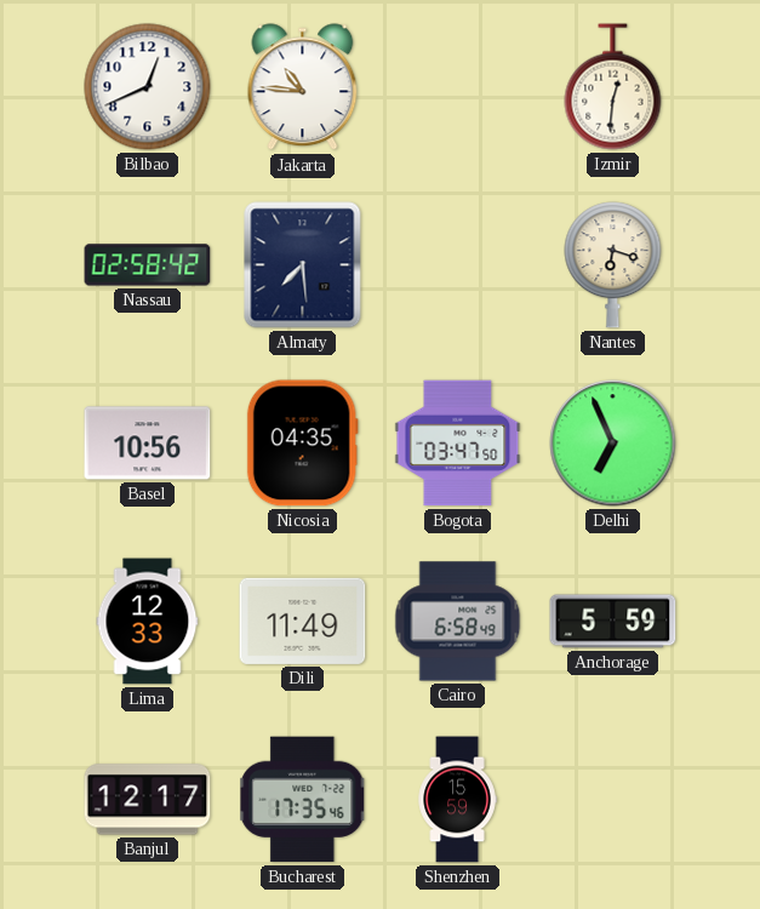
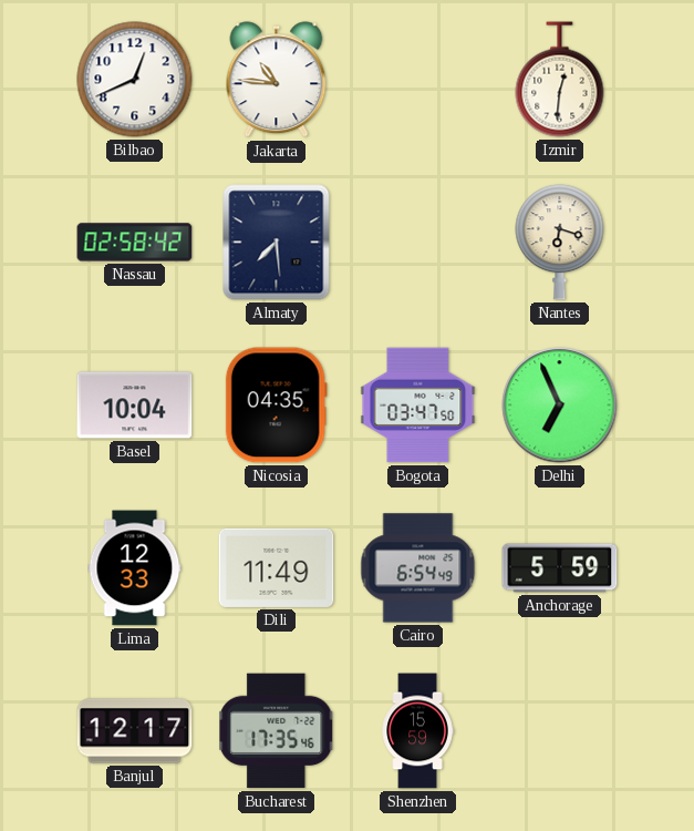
Basel: 10:56 -> 10:04
Cairo: 6:58 -> 6:54
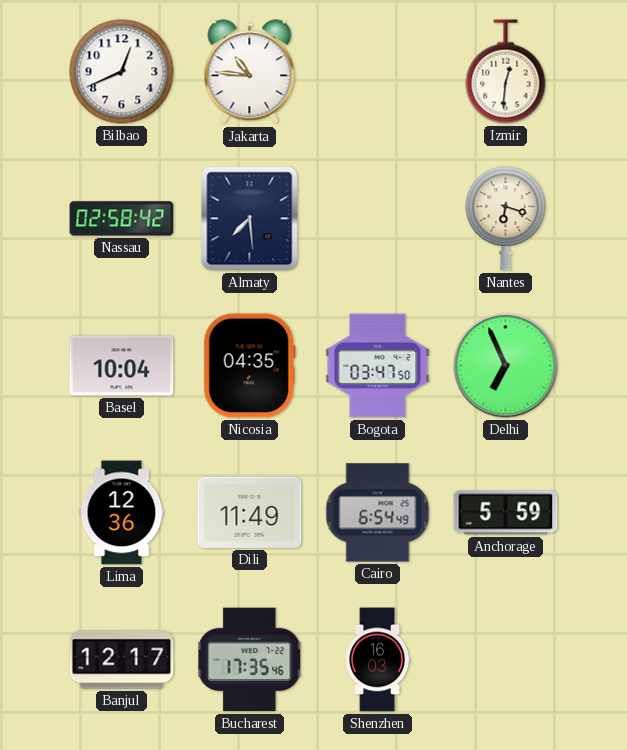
Lima: 12:33 -> 12:36
Shenzhen: 15:59 -> 16:03
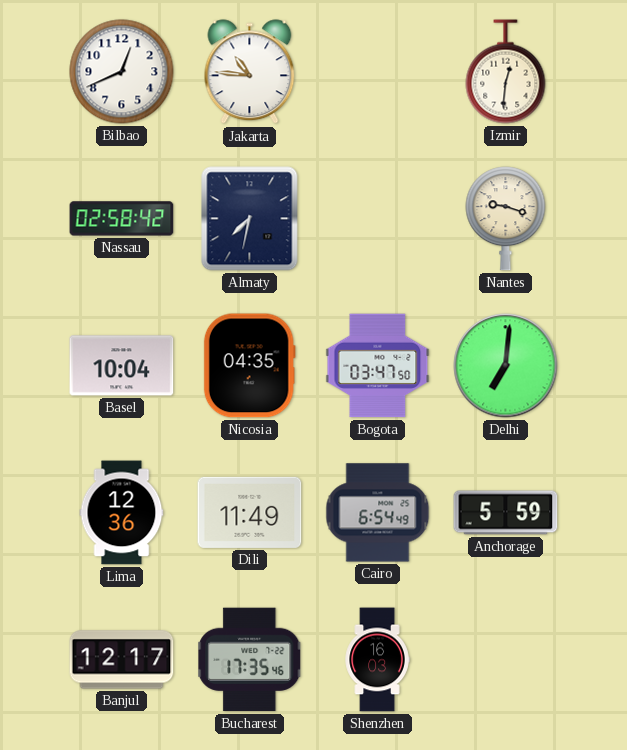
Almaty: 7:29 -> 7:32
Nantes: 6:18 -> 9:18
Delhi: 6:56 -> 7:01
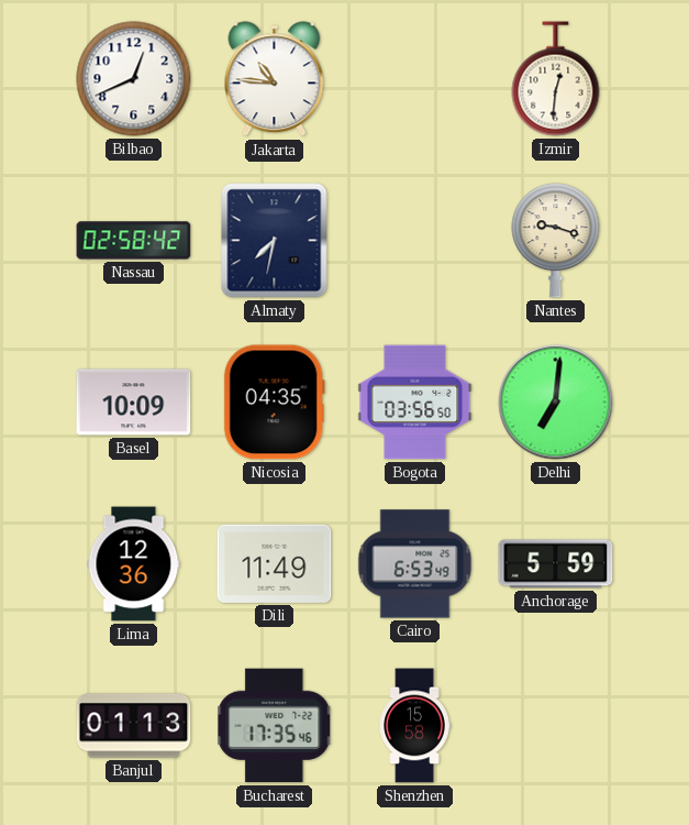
Basel: 10:04 -> 10:09
Bogota: 03:47 -> 03:56
Cairo: 6:54 -> 6:53
Banjul: 12:17 -> 01:13
Shenzhen: 16:03 -> 15:58
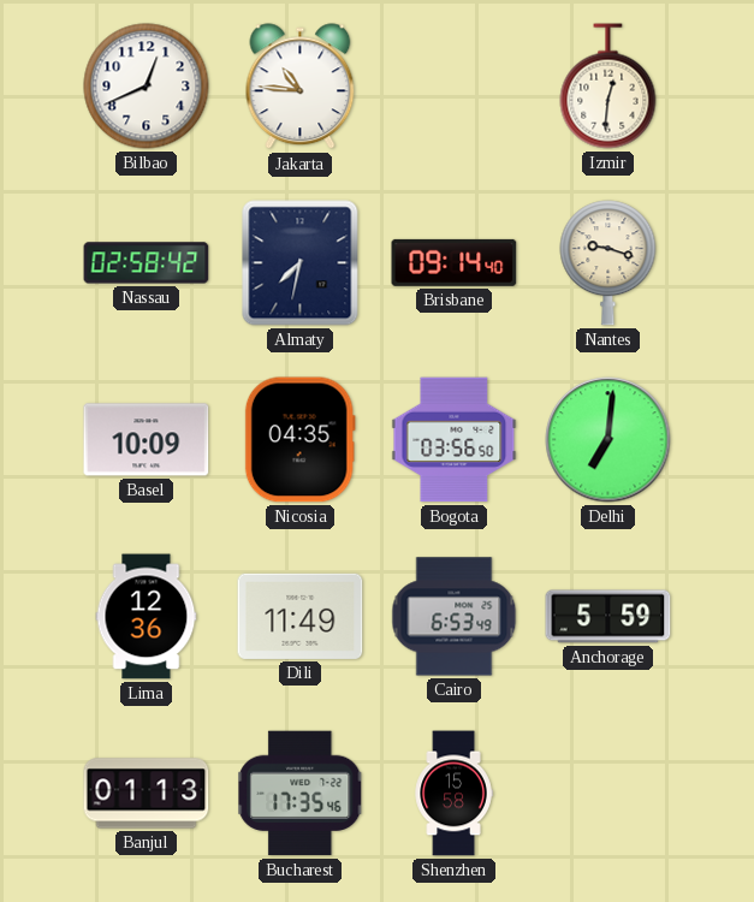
Brisbane: none -> 09:14
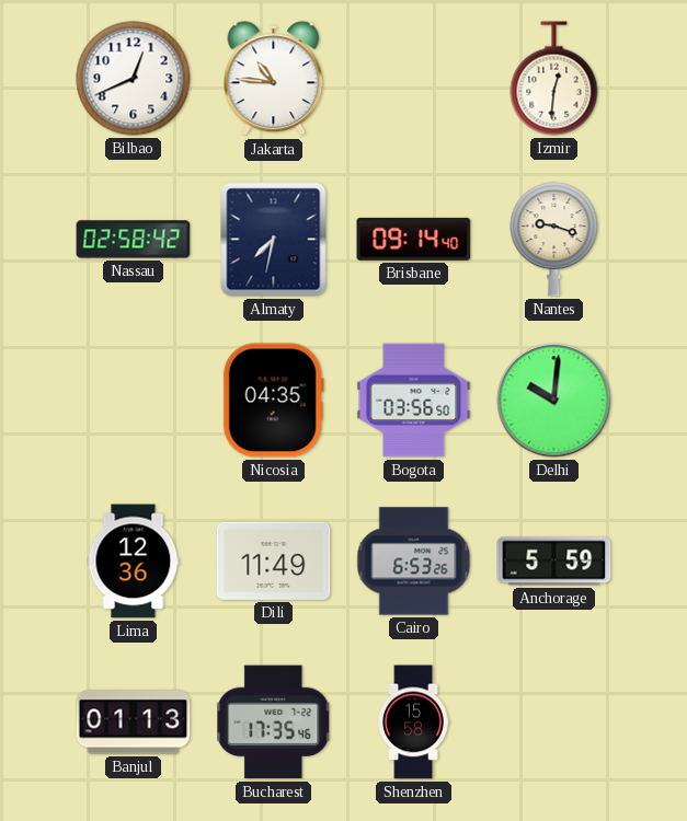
Basel: 10:09 -> none
Delhi: 7:01 -> 10:01
Cairo: 6:53:49 -> 6:53:26
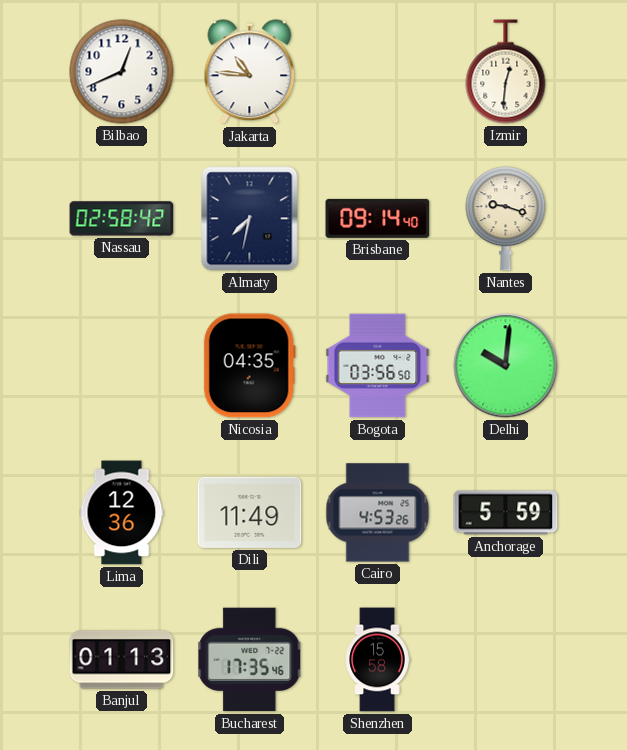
Cairo: 6:53 -> 4:53
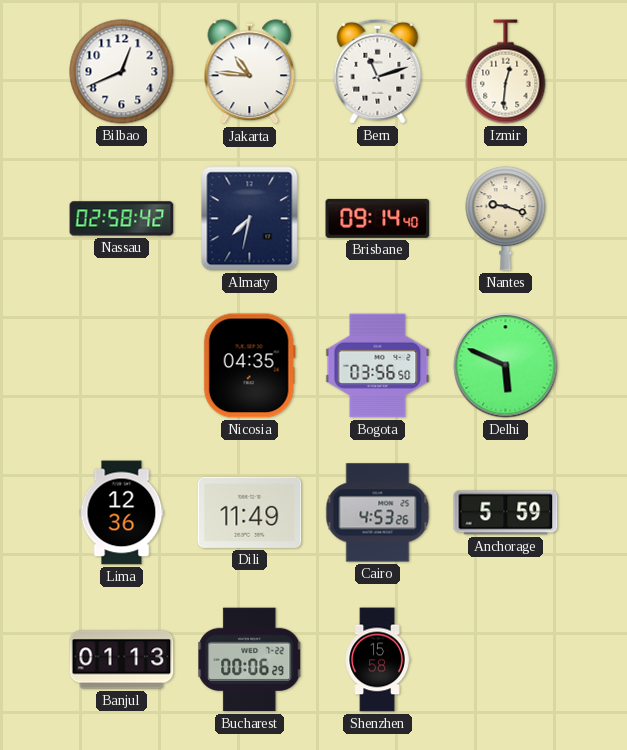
Bern: none -> 11:12
Delhi: 10:01 -> 5:49
Bucharest: 17:35 -> 00:06
